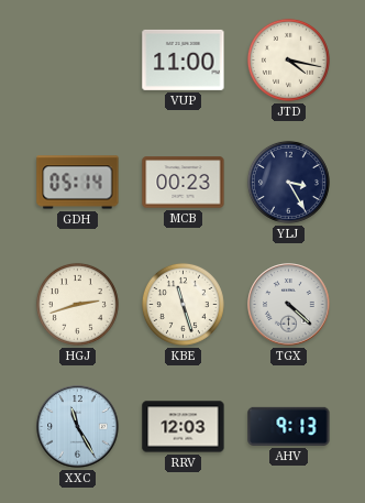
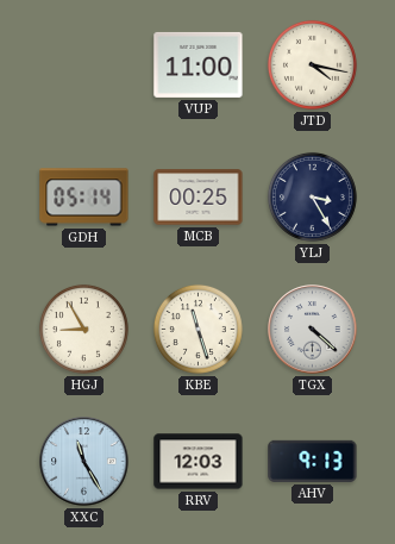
MCB: 00:23 -> 00:25
HGJ: 2:42 -> 8:55
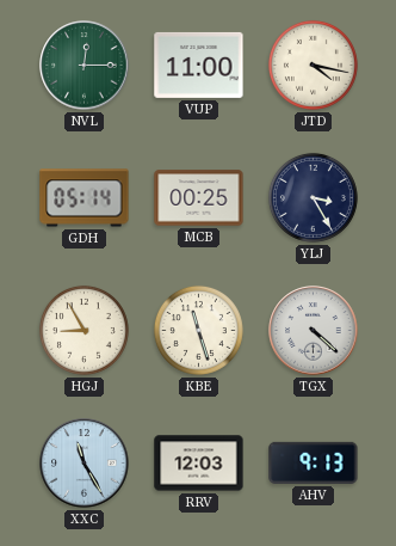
NVL: none -> 12:15
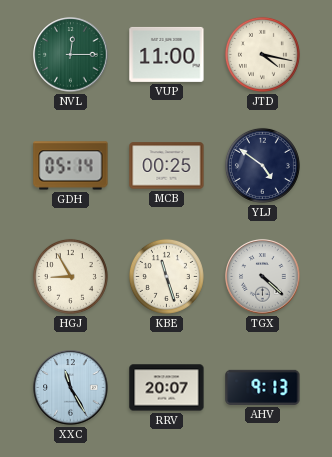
YLJ: 3:25 -> 4:51
RRV: 12:03 -> 20:07
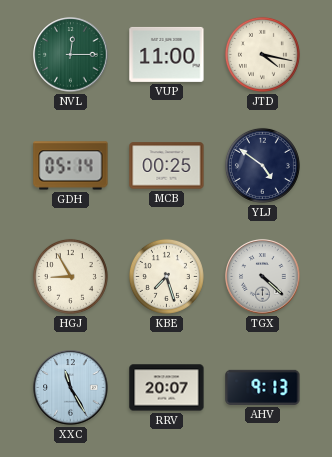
KBE: 11:27 -> 7:27
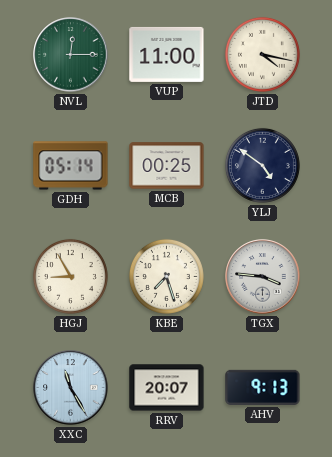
TGX: 4:22 -> 3:46
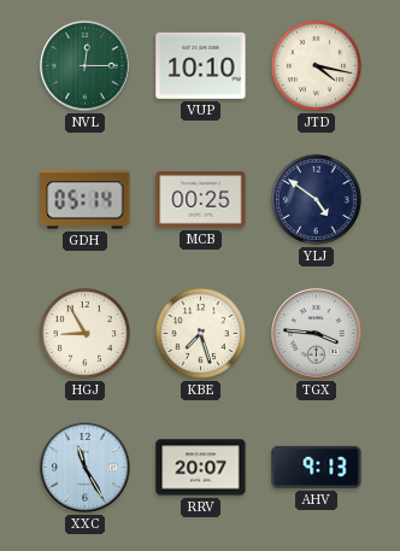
VUP: 11:00 -> 10:10
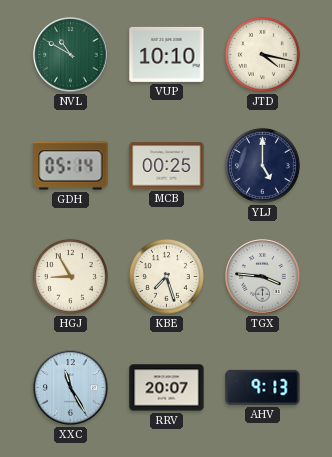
NVL: 12:15 -> 10:50
YLJ: 4:51 -> 5:00
